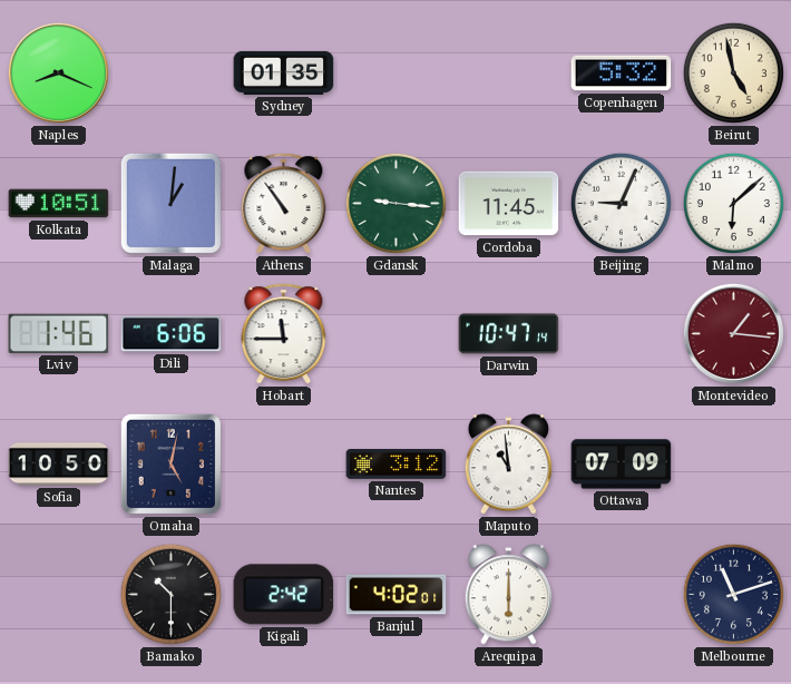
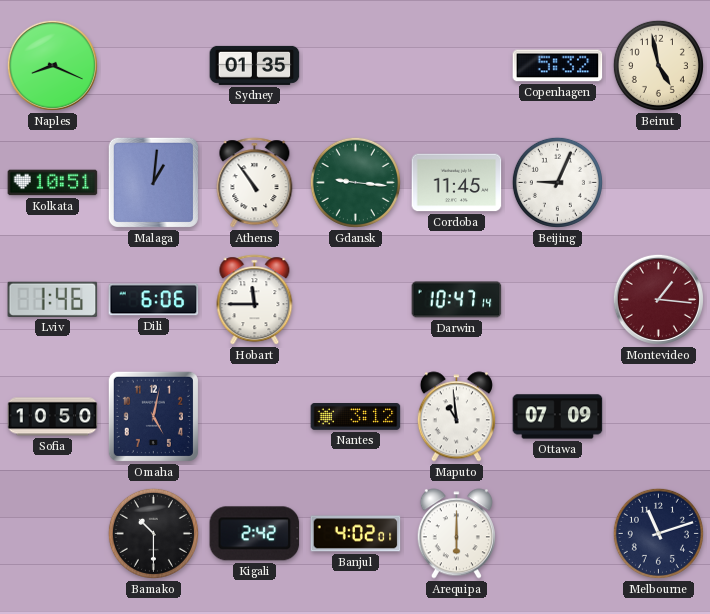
Malmo: 6:08 -> none
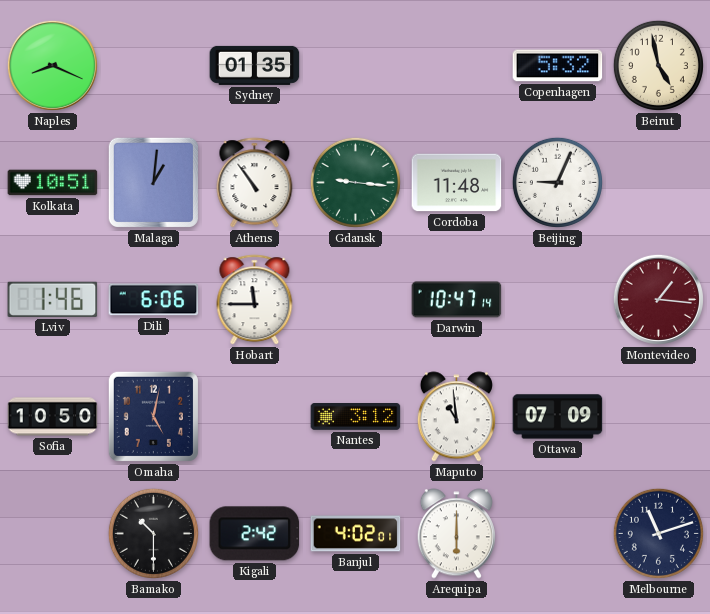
Cordoba: 11:45 -> 11:48
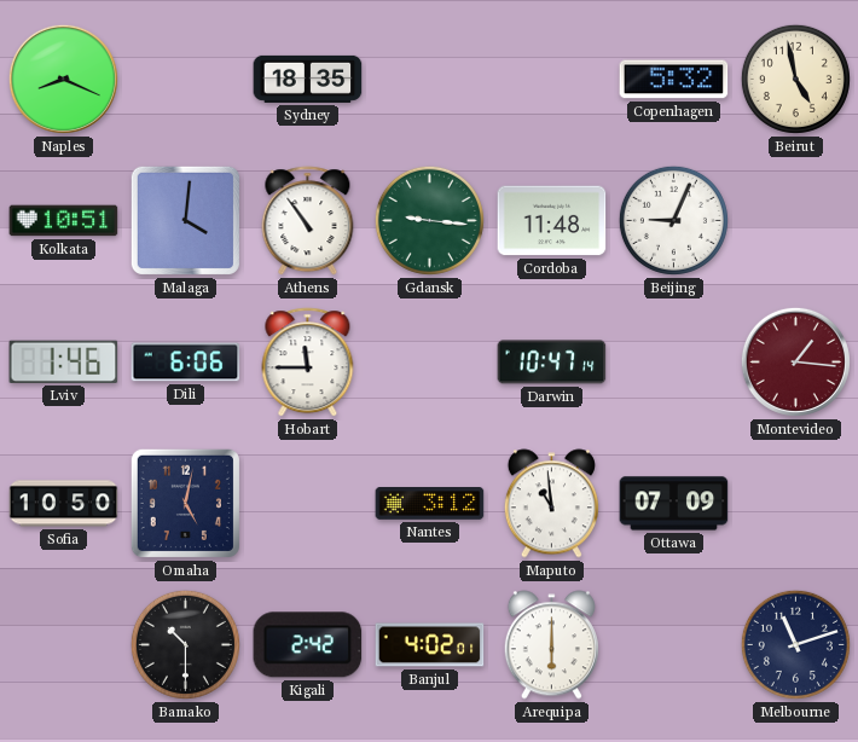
Sydney: 01:35 -> 18:35
Malaga: 1:01 -> 4:01
